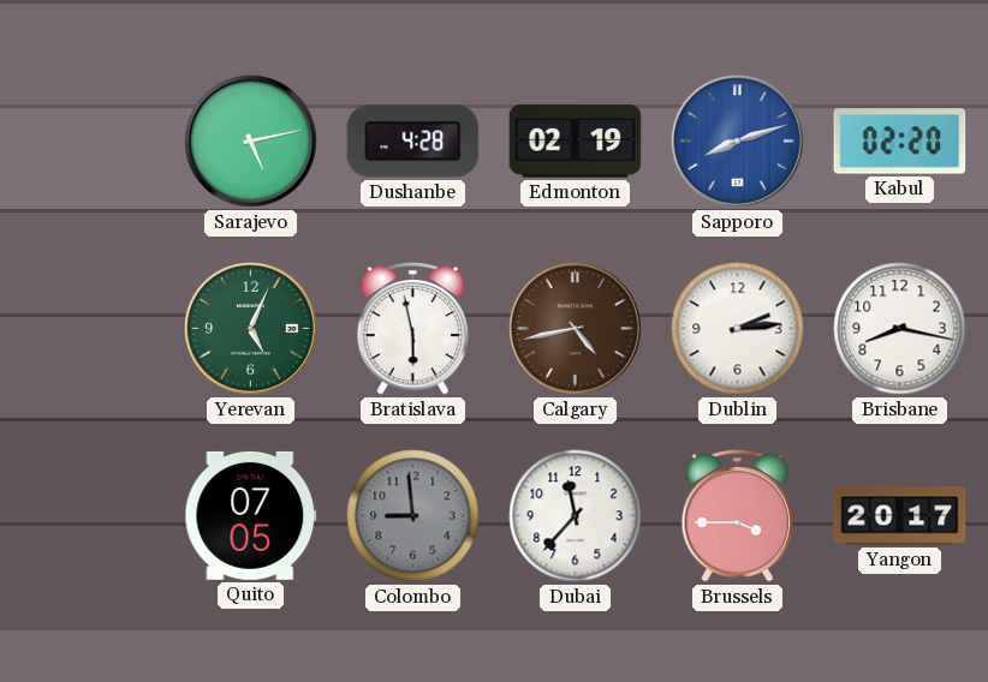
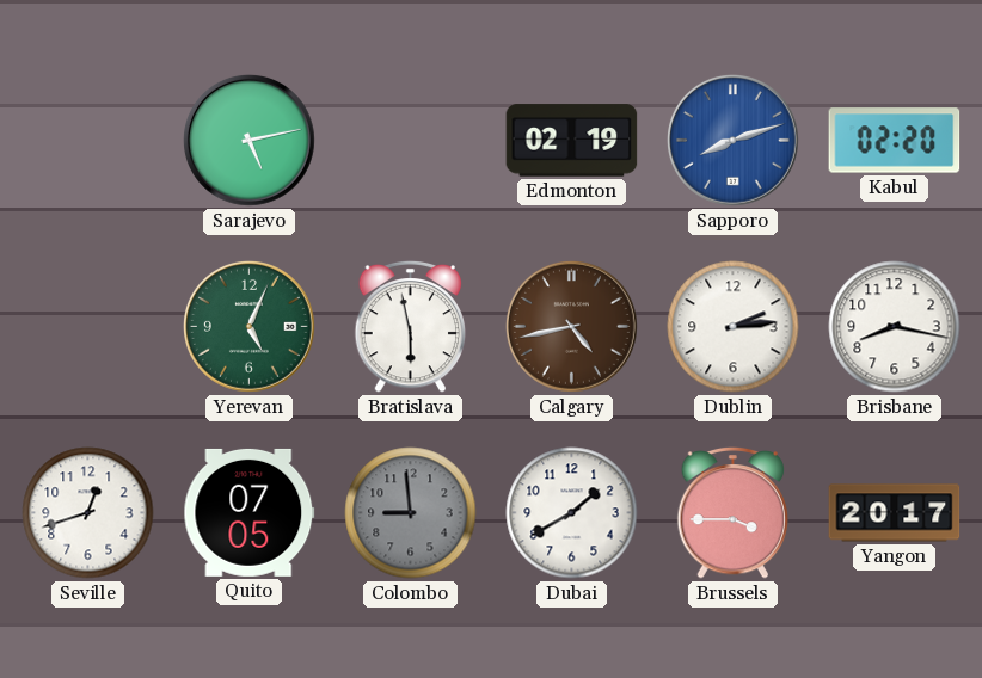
Dushanbe: 4:28 -> none
Seville: none -> 12:42
Dubai: 11:37 -> 1:40
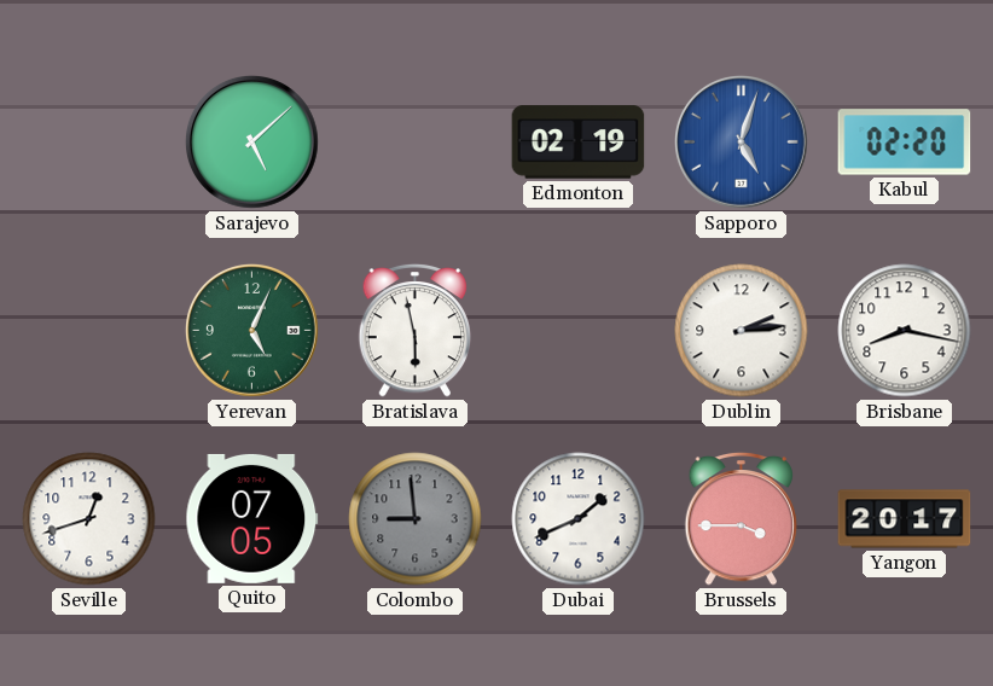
Sarajevo: 5:13 -> 5:08
Sapporo: 8:12 -> 5:03
Calgary: 4:43 -> none
Dubai: 1:40 -> 1:41
